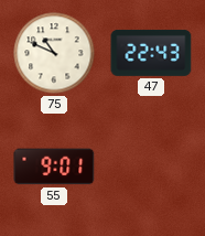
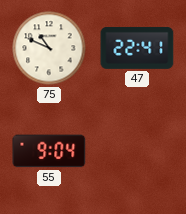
47: 22:43 -> 22:41
55: 9:01 -> 9:04
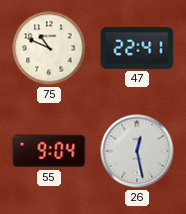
26: none -> 12:28
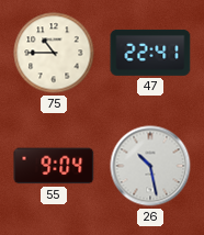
75: 10:49 -> 10:45
26: 12:28 -> 10:28
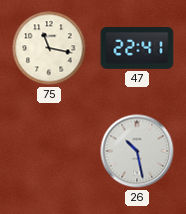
75: 10:45 -> 11:17
55: 9:04 -> none
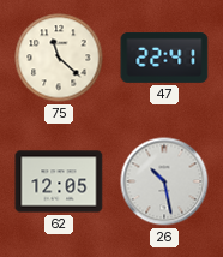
75: 11:17 -> 11:22
62: none -> 12:05
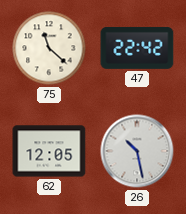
47: 22:41 -> 22:42
